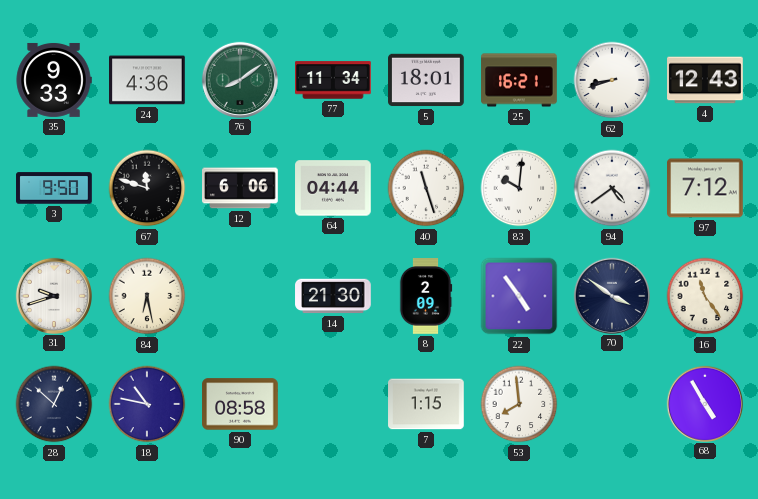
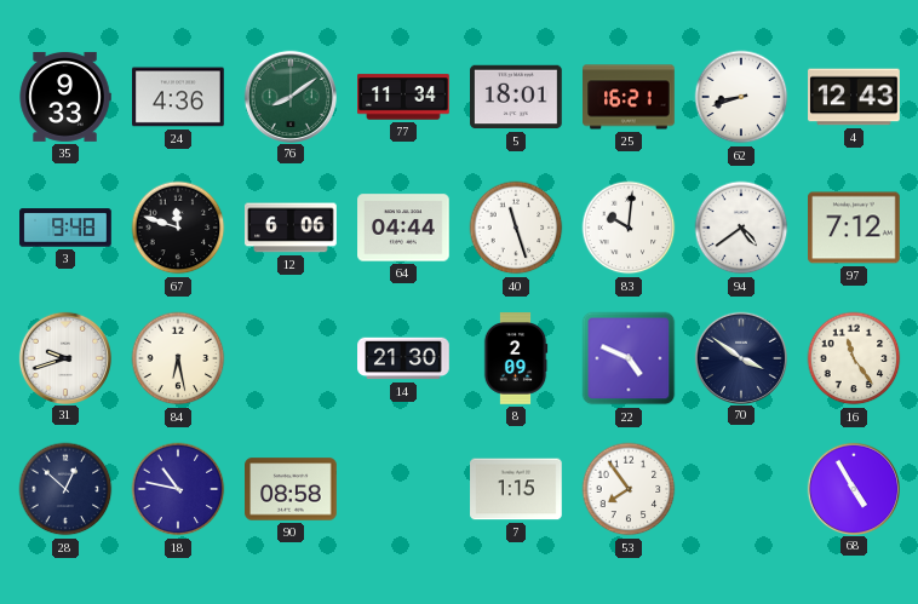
3: 9:50 -> 9:48
22: 4:54 -> 4:49
53: 7:59 -> 7:54
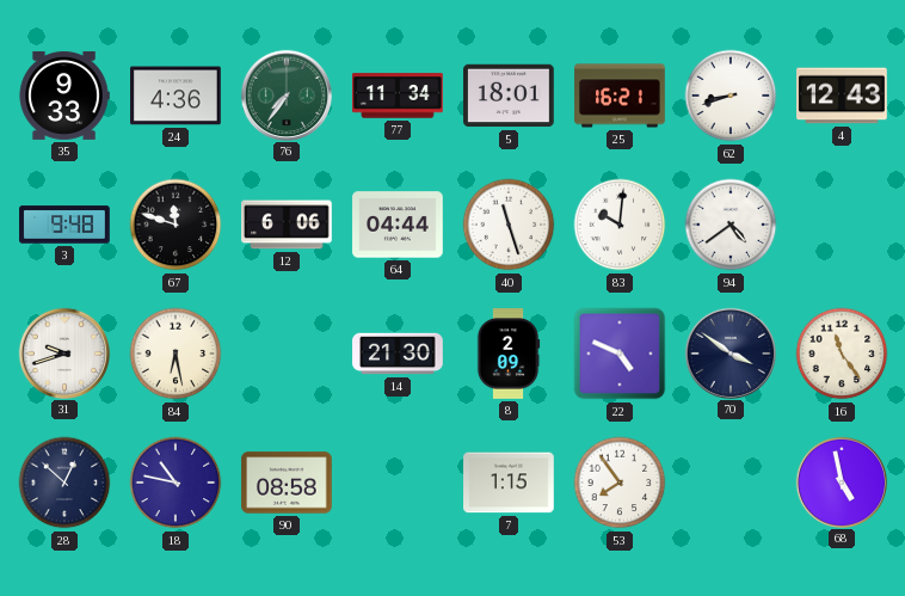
76: 8:09 -> 7:36
97: 7:12 -> none
68: 4:55 -> 4:58
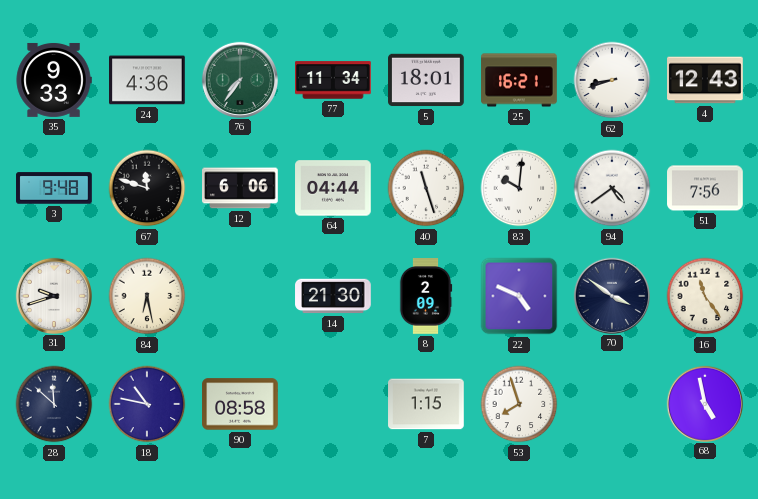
51: none -> 7:56
28: 12:52 -> 11:52
53: 7:54 -> 7:57
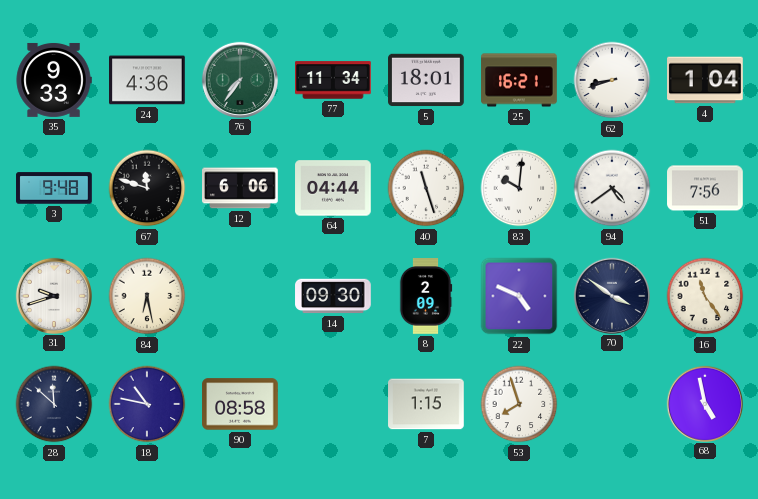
4: 12:43 -> 1:04
14: 21:30 -> 09:30
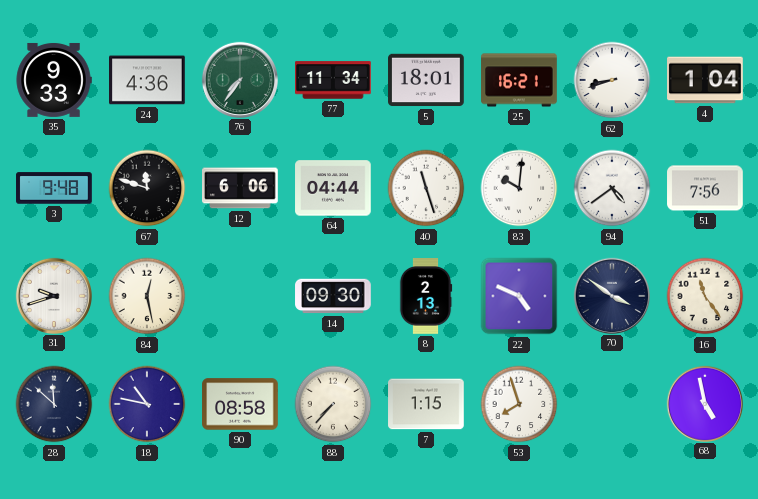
84: 6:28 -> 12:28
8: 2:09 -> 2:13
88: none -> 7:37
